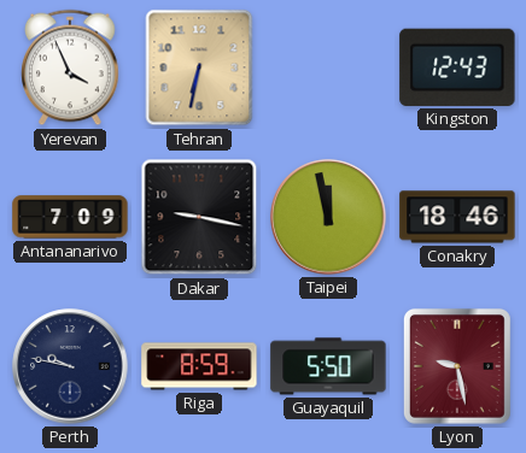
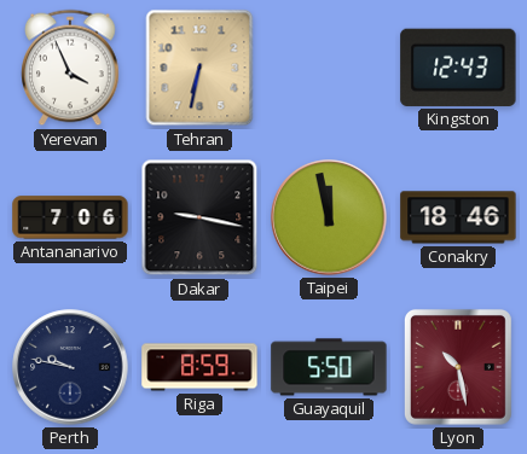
Antananarivo: 7:09 -> 7:06
Lyon: 9:28 -> 10:28
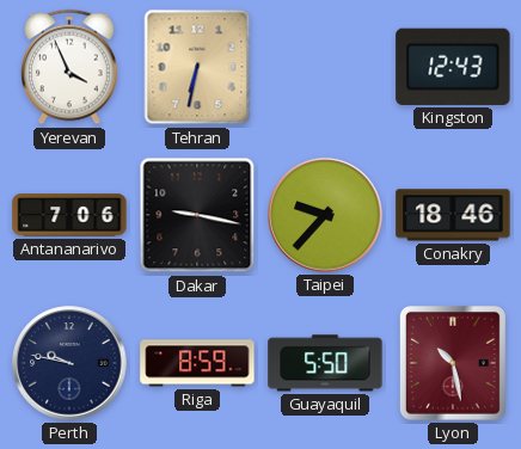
Taipei: 11:58 -> 9:37
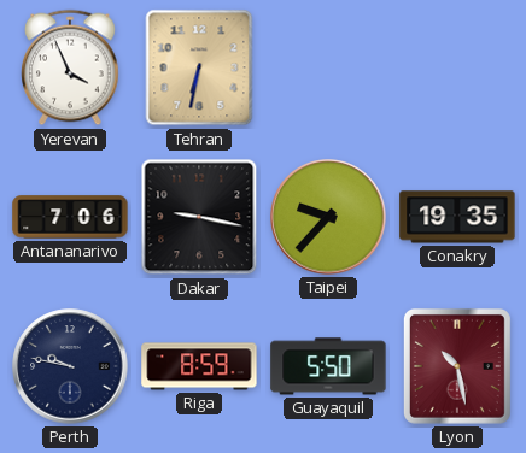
Kingston: 12:43 -> none
Conakry: 18:46 -> 19:35
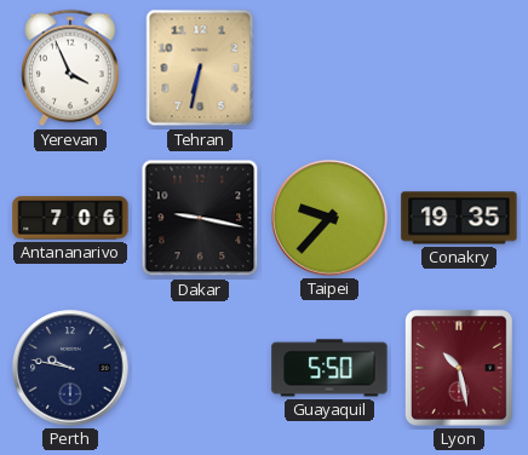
Riga: 8:59 -> none
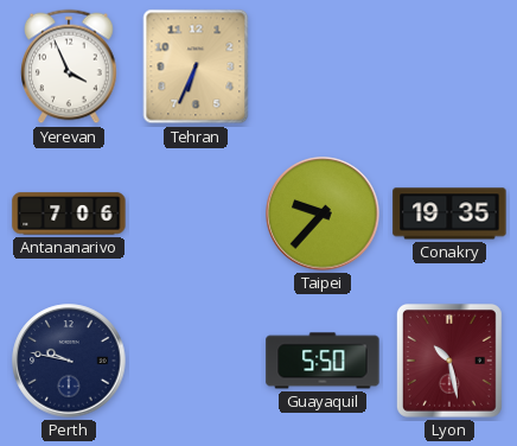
Tehran: 6:32 -> 6:34
Dakar: 9:17 -> none
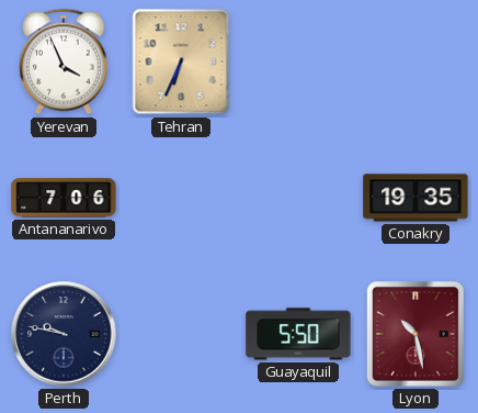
Taipei: 9:37 -> none
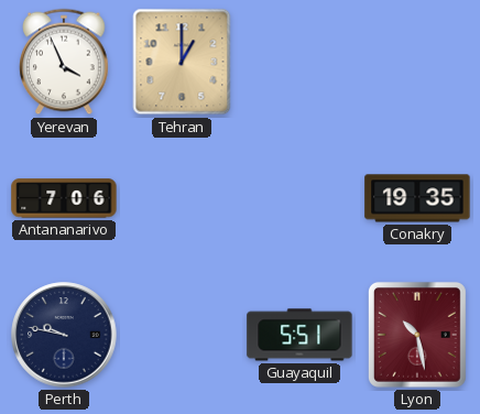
Tehran: 6:34 -> 1:00
Guayaquil: 5:50 -> 5:51
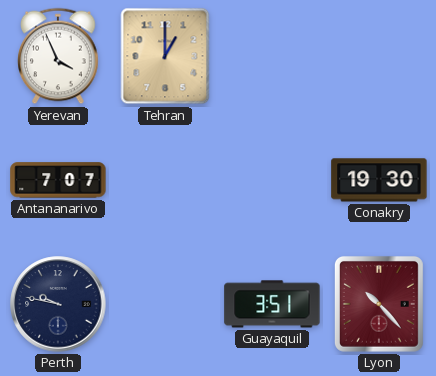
Antananarivo: 7:06 -> 7:07
Conakry: 19:35 -> 19:30
Guayaquil: 5:51 -> 3:51
Lyon: 10:28 -> 10:23
